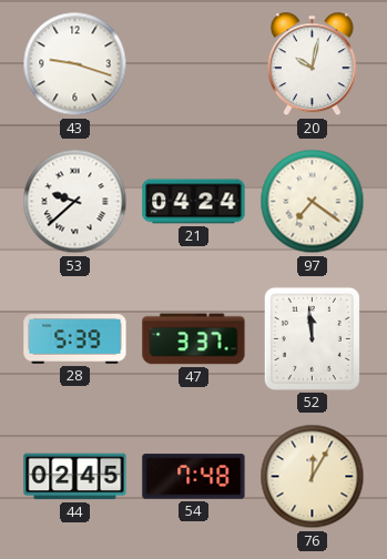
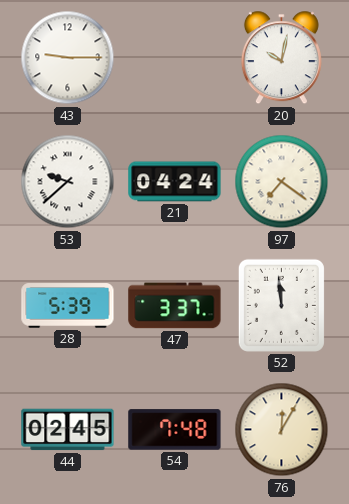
43: 9:18 -> 9:15
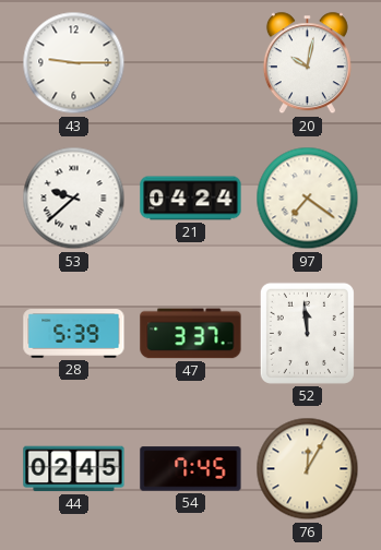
54: 7:48 -> 7:45
